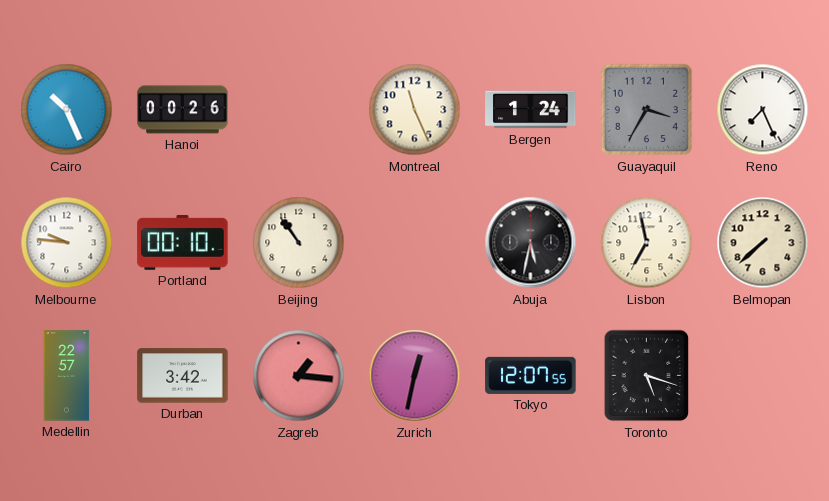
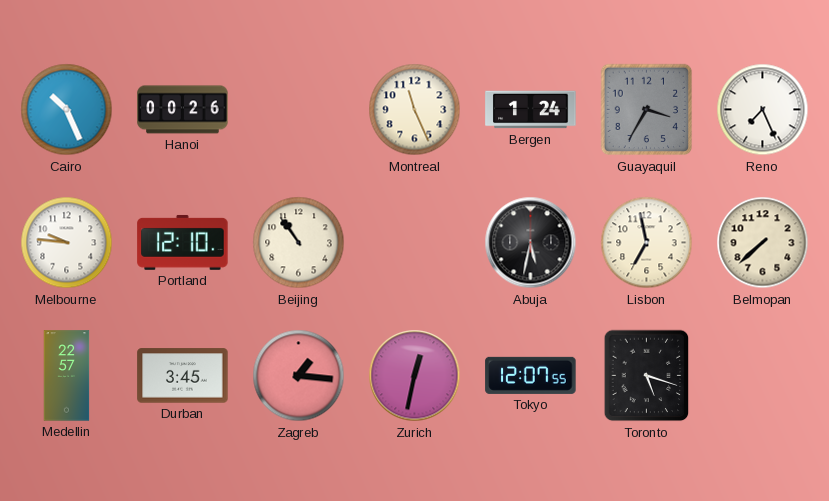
Portland: 00:10 -> 12:10
Durban: 3:42 -> 3:45
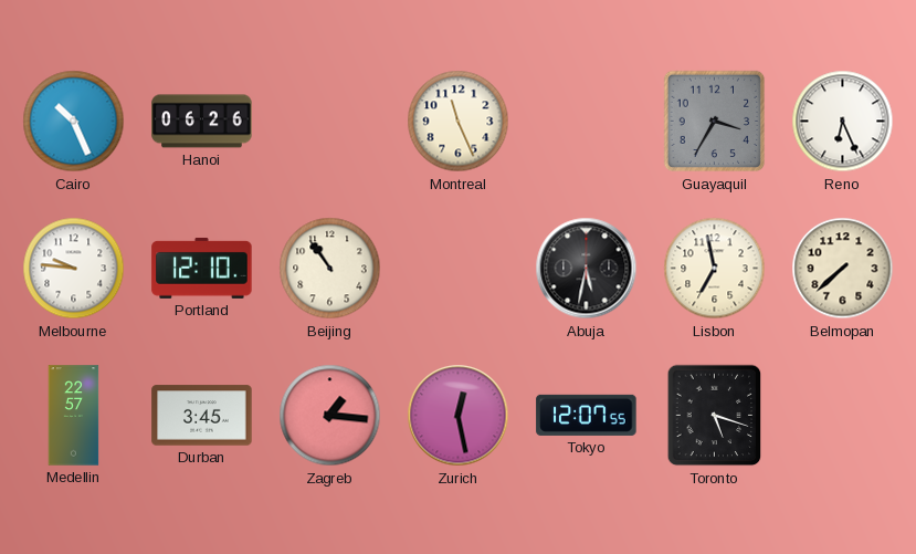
Hanoi: 00:26 -> 06:26
Bergen: 1:24 -> none
Reno: 7:26 -> 6:26
Zurich: 12:32 -> 12:28
